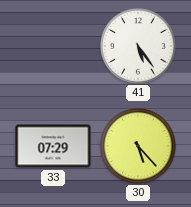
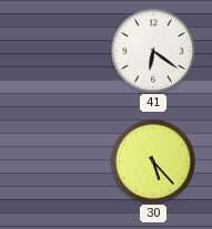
41: 5:24 -> 6:21
33: 07:29 -> none
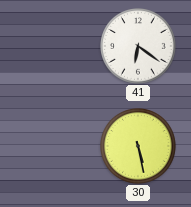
30: 5:23 -> 5:28
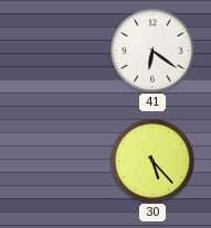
30: 5:28 -> 5:23
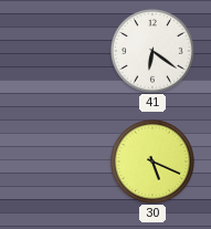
30: 5:23 -> 5:19
